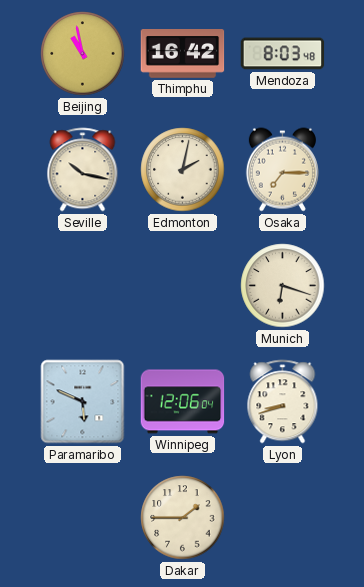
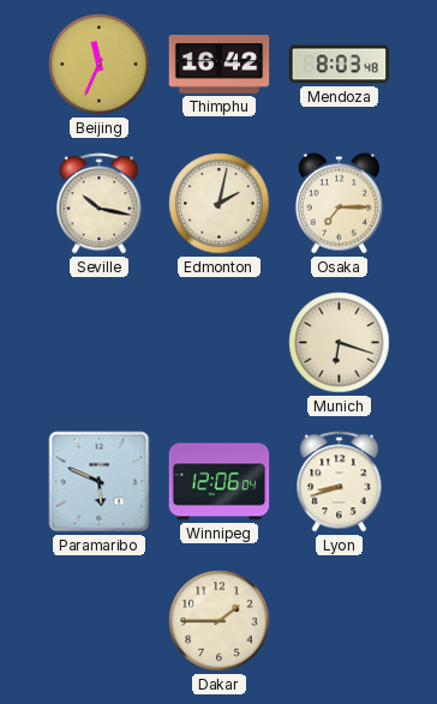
Beijing: 10:58 -> 11:34
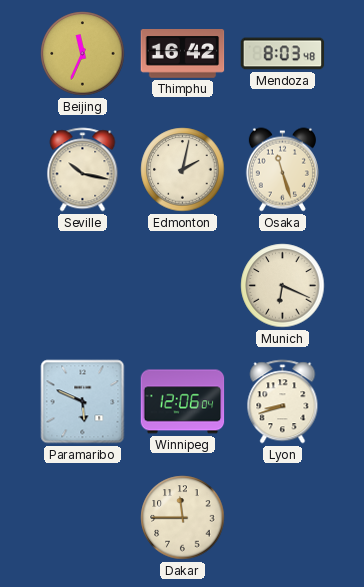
Osaka: 7:15 -> 11:27
Munich: 6:18 -> 6:19
Dakar: 1:45 -> 11:45
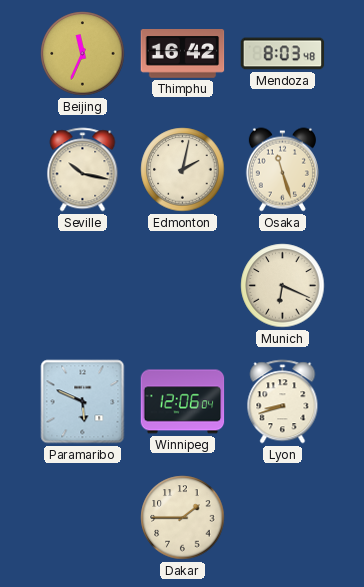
Dakar: 11:45 -> 1:45
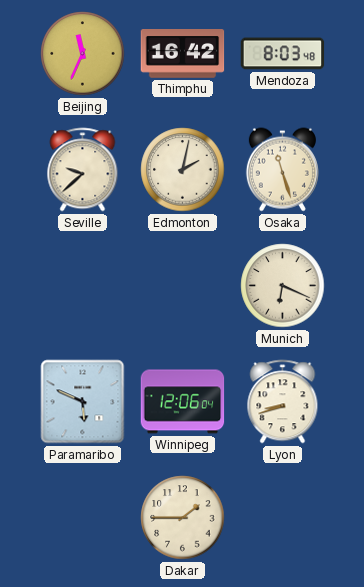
Seville: 10:17 -> 9:38
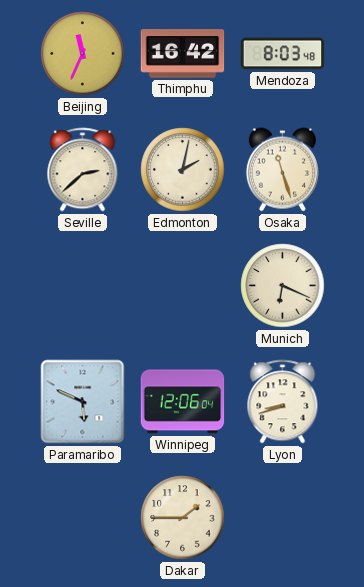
Seville: 9:38 -> 2:38
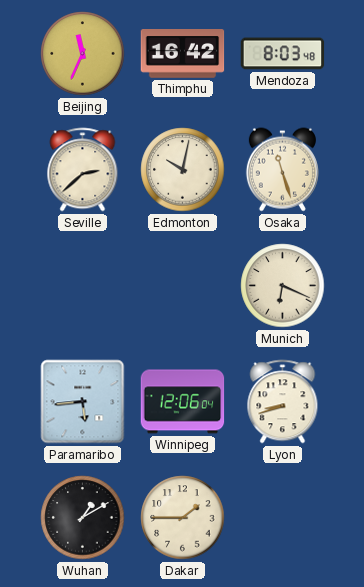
Edmonton: 2:02 -> 10:02
Paramaribo: 5:49 -> 5:44
Wuhan: none -> 1:10
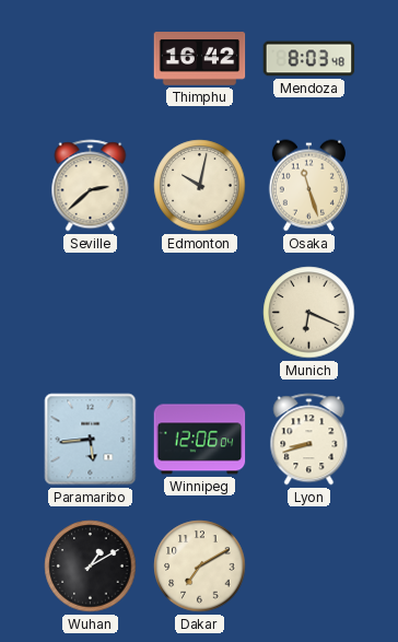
Beijing: 11:34 -> none
Dakar: 1:45 -> 7:10
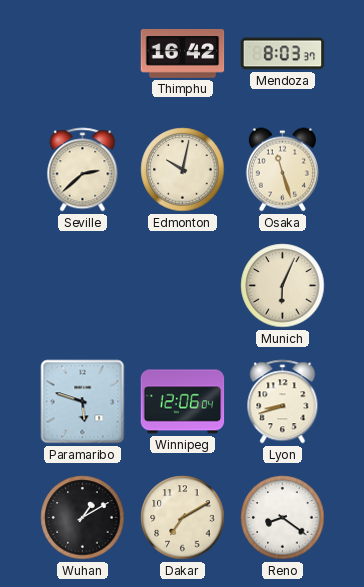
Mendoza: 8:03:48 -> 8:03:37
Munich: 6:19 -> 6:04
Paramaribo: 5:44 -> 5:48
Reno: none -> 8:21
